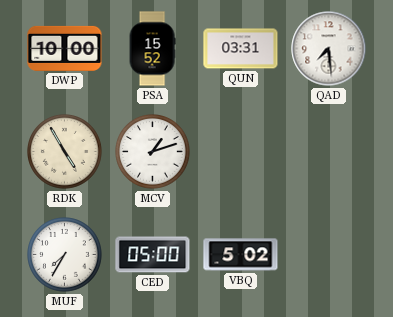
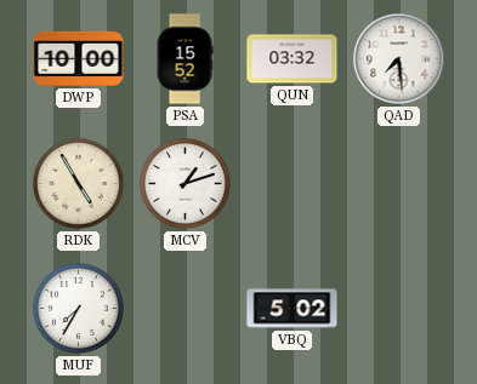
QUN: 03:31 -> 03:32
CED: 05:00 -> none
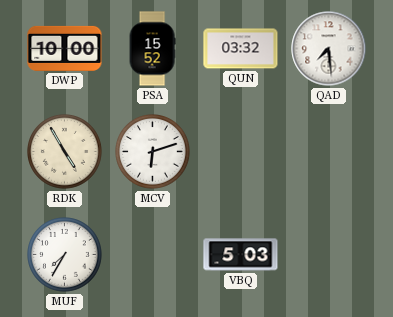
MCV: 1:12 -> 6:12
VBQ: 5:02 -> 5:03
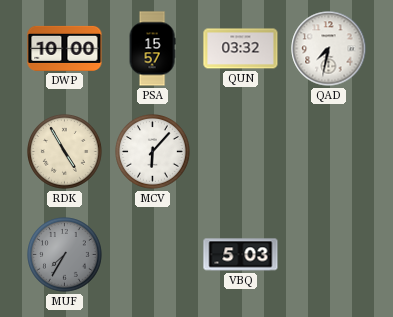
PSA: 15:52 -> 15:57
QAD: 7:29 -> 7:32
MCV: 6:12 -> 6:07
MUF dial: white -> grey
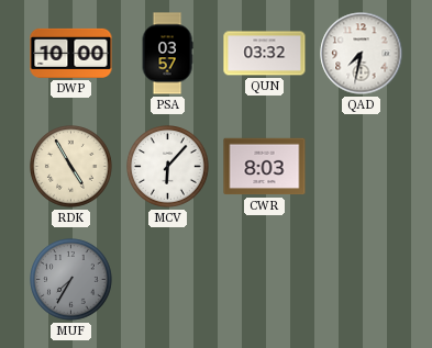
PSA: 15:57 -> 03:57
CWR: none -> 8:03
VBQ: 5:03 -> none
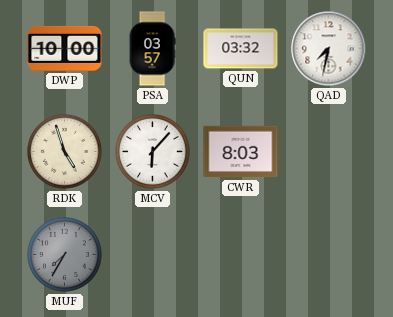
RDK: 4:55 -> 4:57
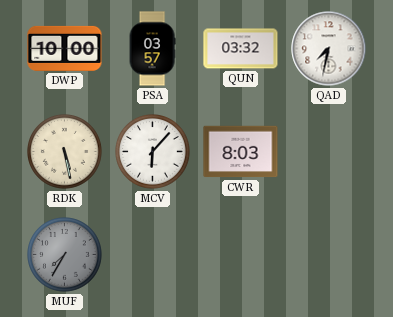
RDK: 4:57 -> 5:28
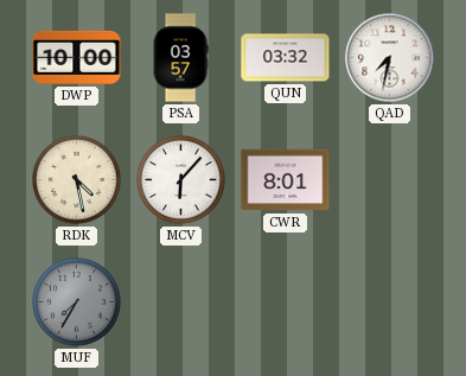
RDK: 5:28 -> 4:28
CWR: 8:03 -> 8:01
